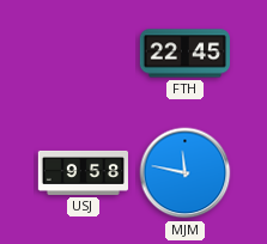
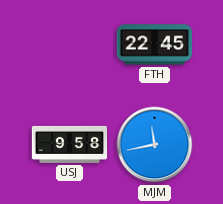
MJM: 11:47 -> 11:43
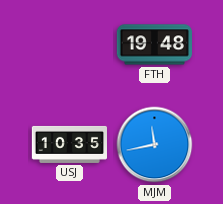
FTH: 22:45 -> 19:48
USJ: 9:58 -> 10:35
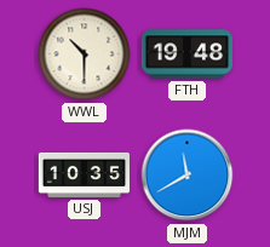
WWL: none -> 10:30
MJM: 11:43 -> 11:40
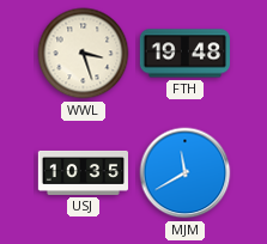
WWL: 10:30 -> 3:27
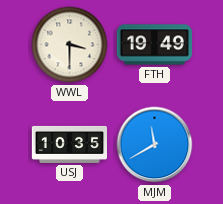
WWL: 3:27 -> 3:30
FTH: 19:48 -> 19:49
